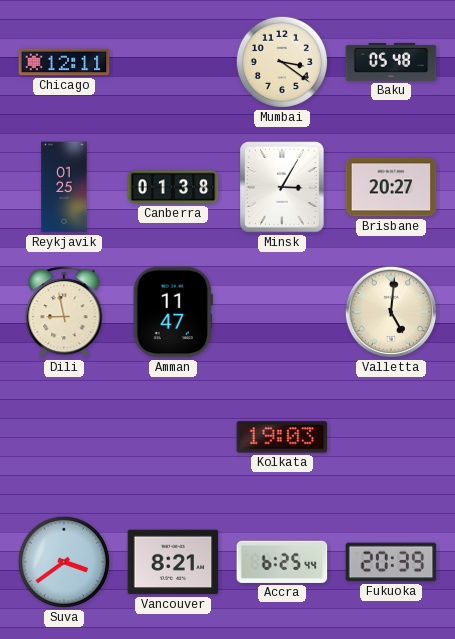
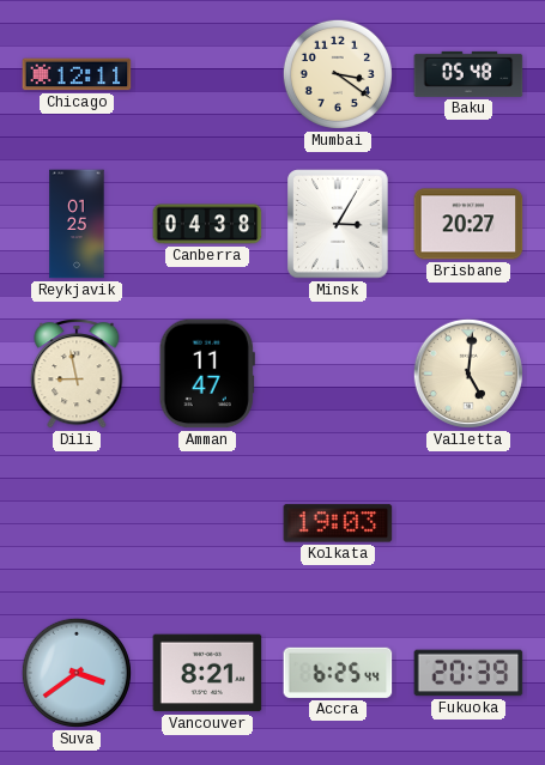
Canberra: 01:38 -> 04:38
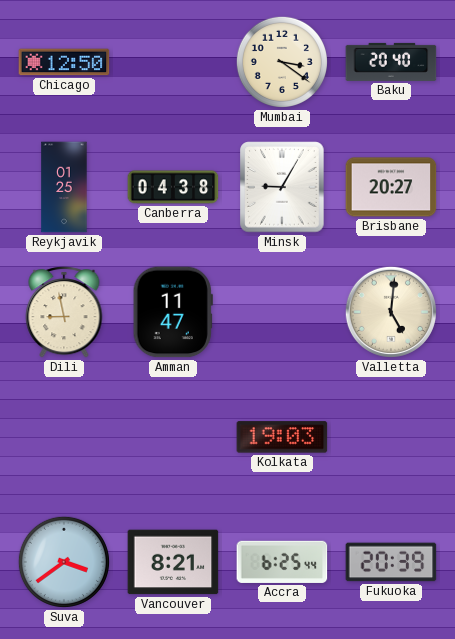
Chicago: 12:11 -> 12:50
Baku: 05:48 -> 20:40
Minsk: 3:05 -> 9:05
